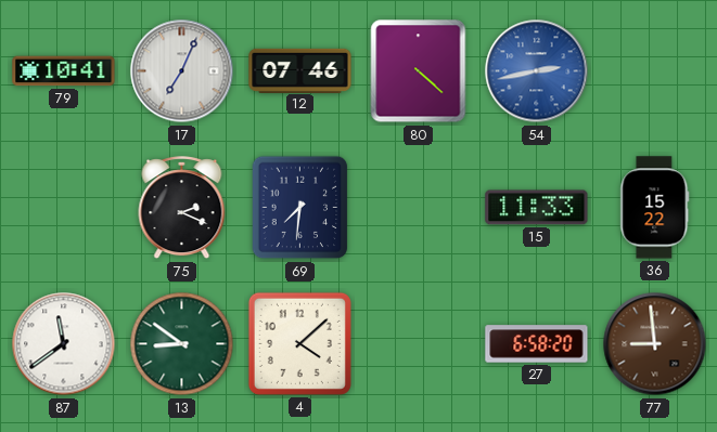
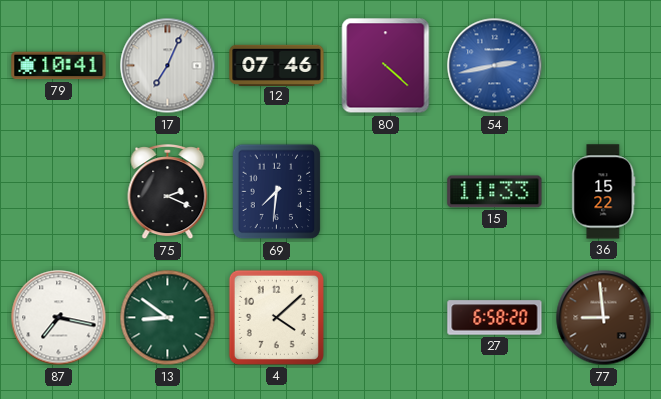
87: 11:39 -> 7:17
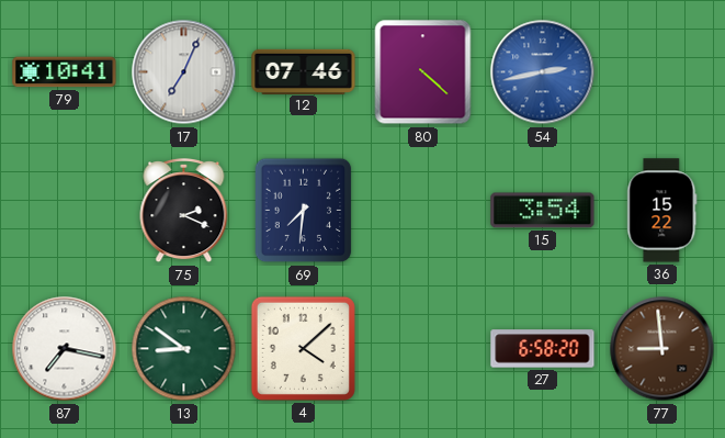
15: 11:33 -> 3:54
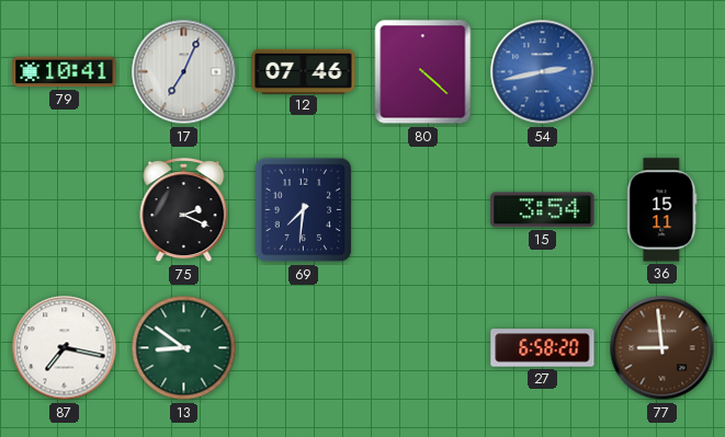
36: 15:22 -> 15:11
4: 4:08 -> none
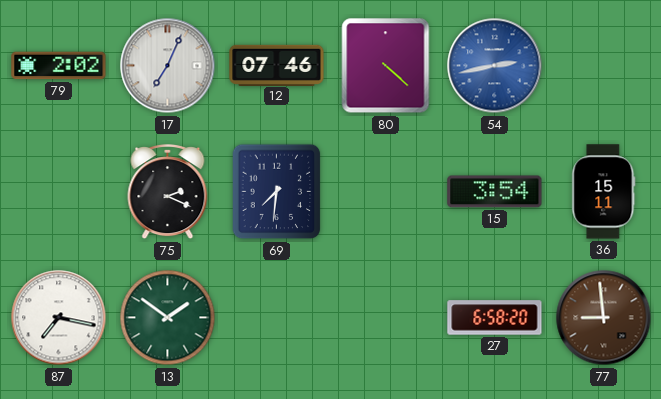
79: 10:41 -> 2:02
13: 8:51 -> 1:51
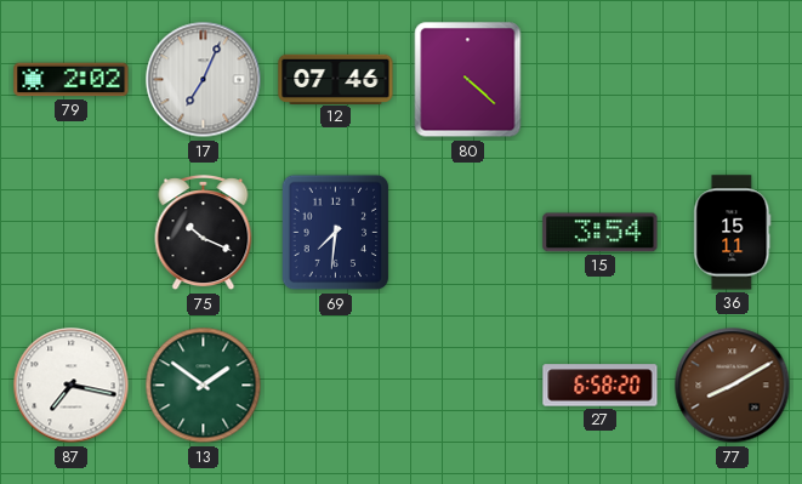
54: 2:43 -> none
75: 2:19 -> 10:19
77: 8:59 -> 8:10
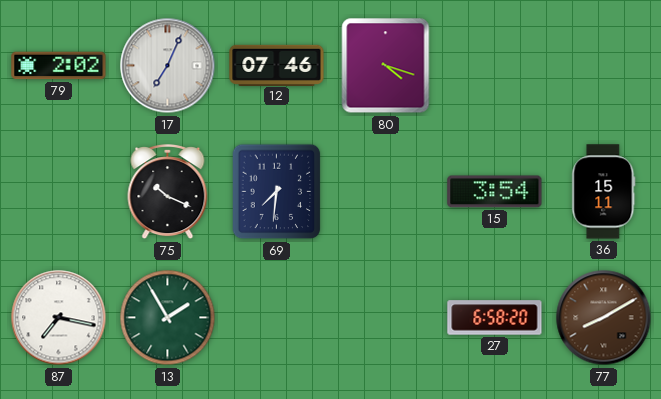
80: 4:22 -> 4:18
13: 1:51 -> 1:55
